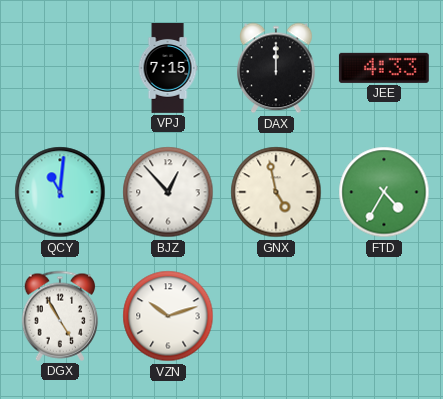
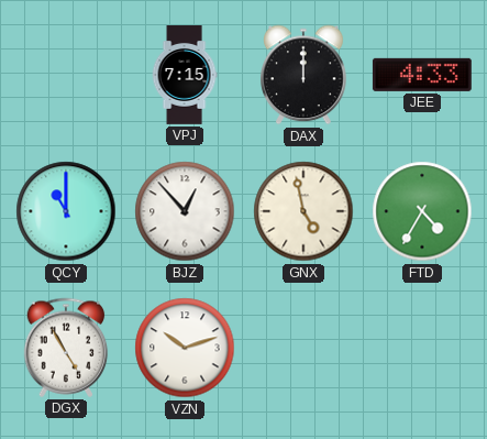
QCY: 11:01 -> 11:00
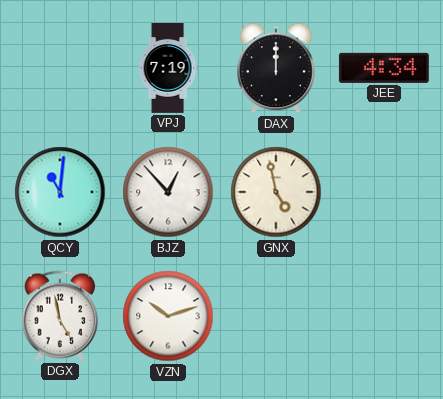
VPJ: 7:15 -> 7:19
JEE: 4:33 -> 4:34
QCY: 11:00 -> 11:01
FTD: 4:35 -> none
DGX: 4:55 -> 4:58
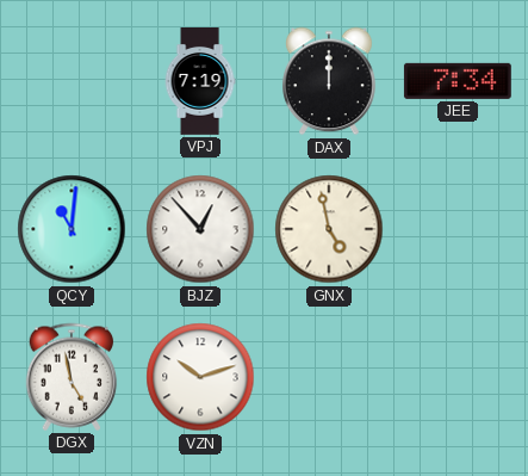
JEE: 4:34 -> 7:34
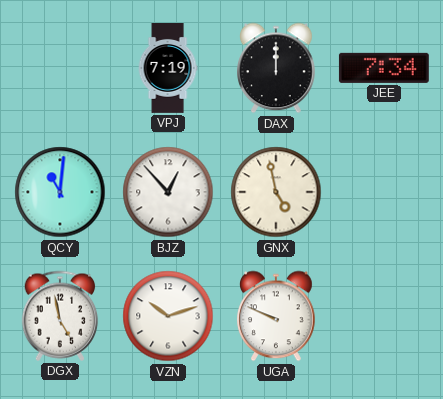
UGA: none -> 9:49
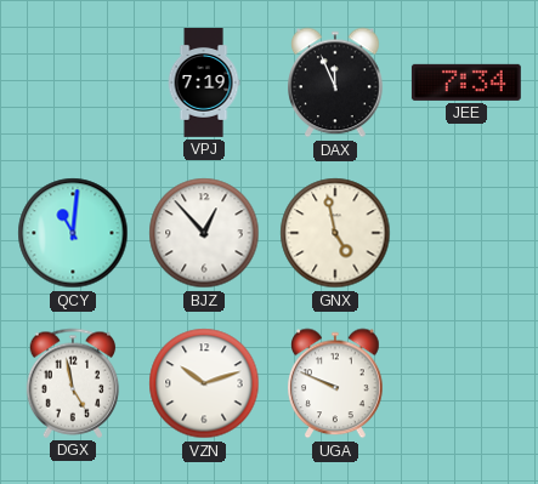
DAX: 12:00 -> 11:56
